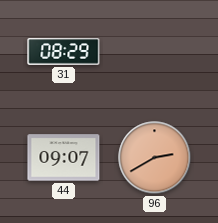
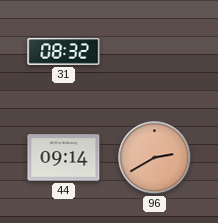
31: 08:29 -> 08:32
44: 09:07 -> 09:14
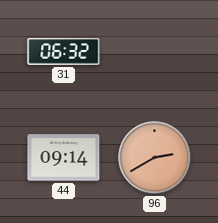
31: 08:32 -> 06:32
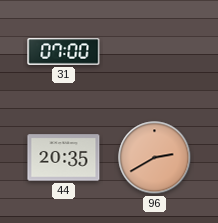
31: 06:32 -> 07:00
44: 09:14 -> 20:35
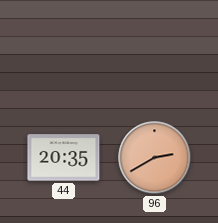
31: 07:00 -> none
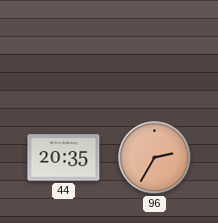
96: 2:40 -> 2:35
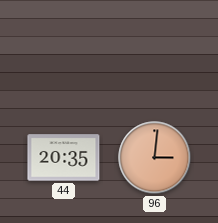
96: 2:35 -> 3:01
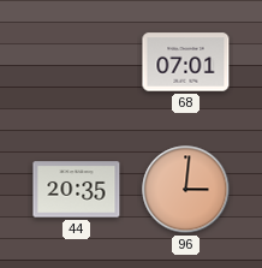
68: none -> 07:01
